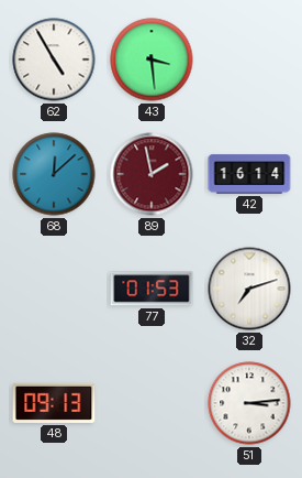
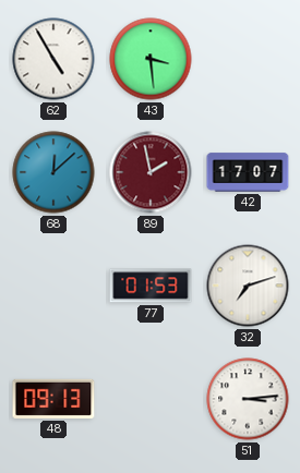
42: 16:14 -> 17:07
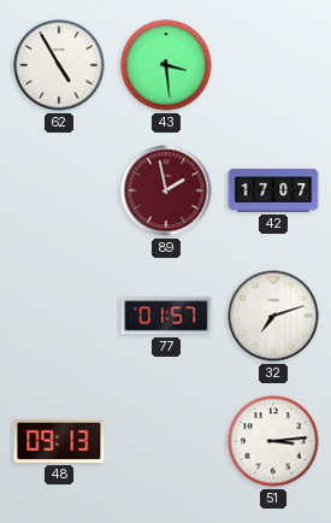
68: 12:08 -> none
77: 01:53 -> 01:57
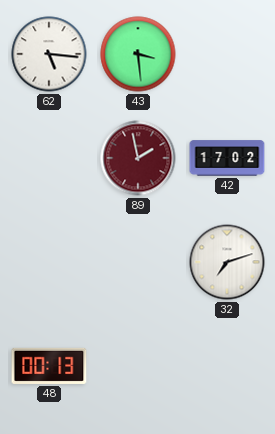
62: 4:55 -> 5:16
42: 17:07 -> 17:02
77: 01:57 -> none
48: 09:13 -> 00:13
51: 3:14 -> none
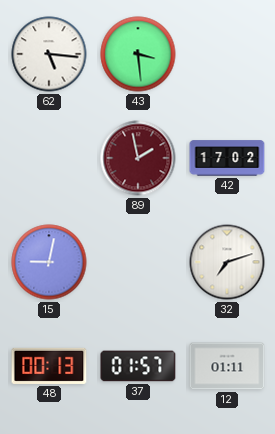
15: none -> 9:02
37: none -> 01:57
12: none -> 01:11
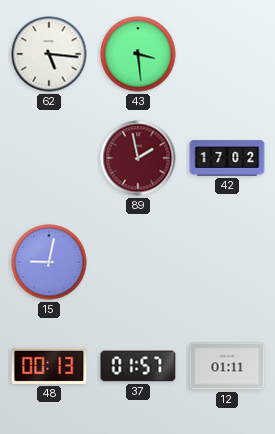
32: 7:12 -> none
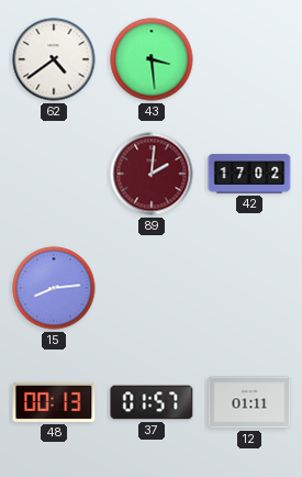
62: 5:16 -> 4:39
89: 1:58 -> 2:01
15: 9:02 -> 8:14
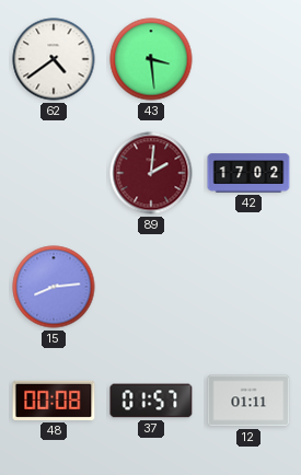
48: 00:13 -> 00:08
